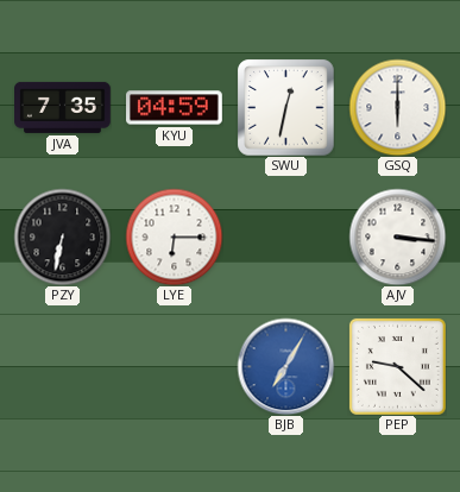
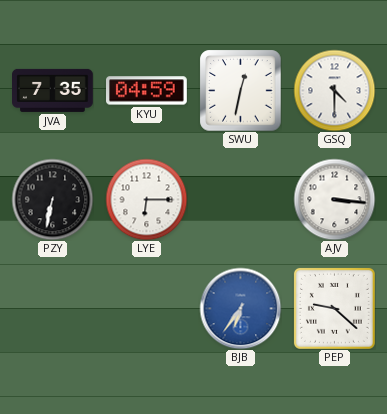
GSQ: 6:00 -> 4:30
BJB: 7:05 -> 6:36
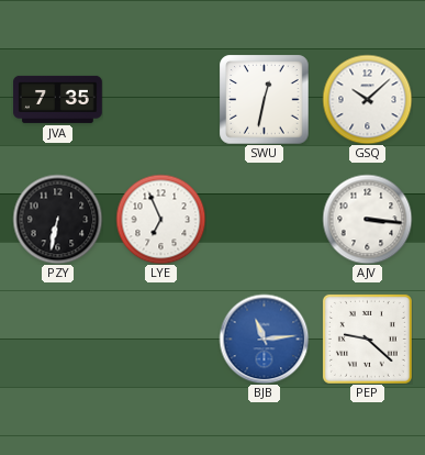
KYU: 04:59 -> none
GSQ: 4:30 -> 10:08
LYE: 6:15 -> 6:56
BJB: 6:36 -> 11:14
